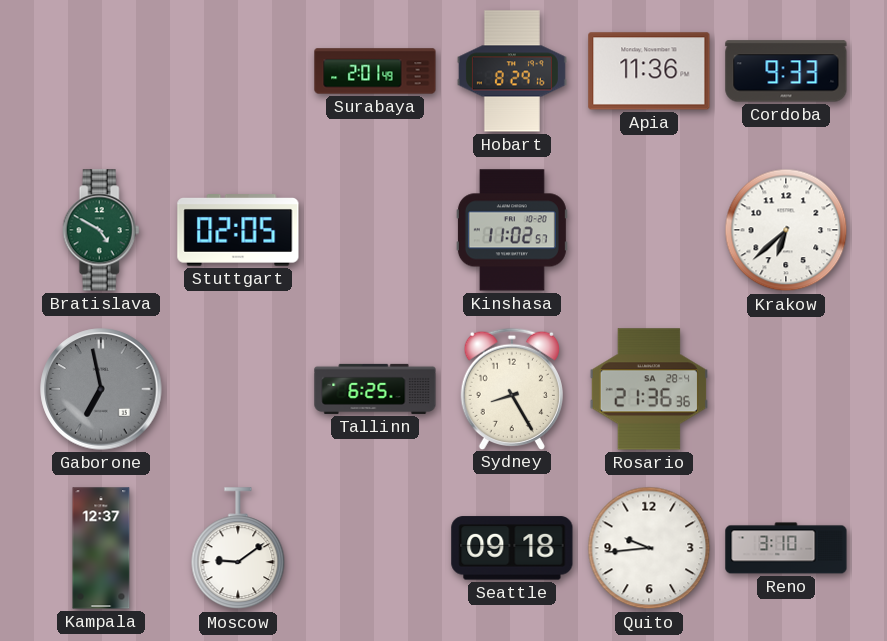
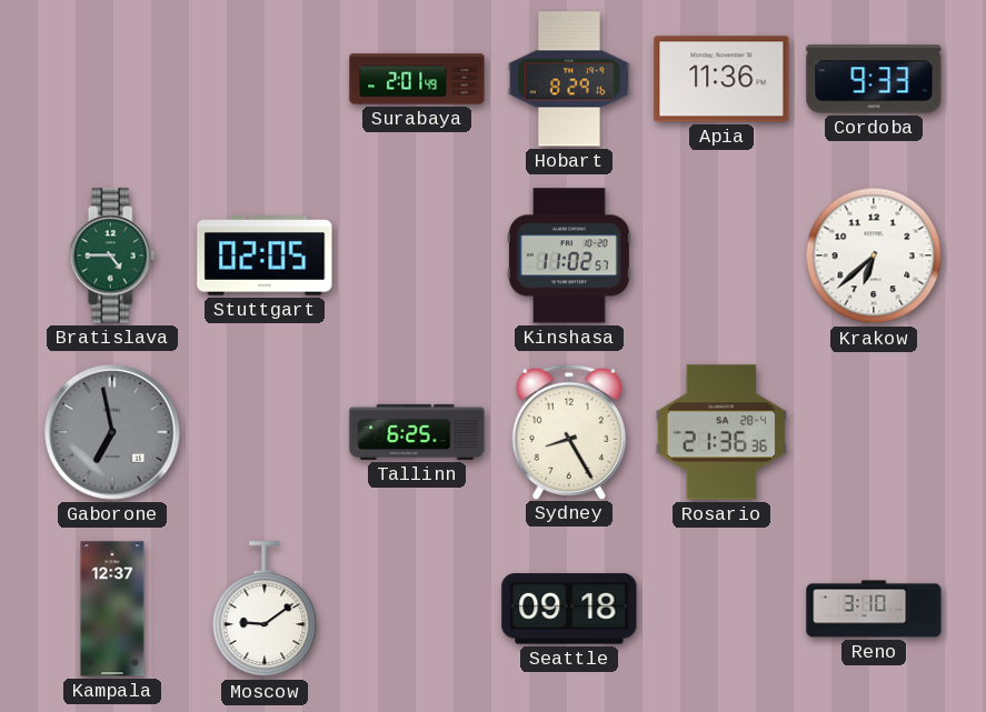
Bratislava: 4:50 -> 4:45
Quito: 9:44 -> none
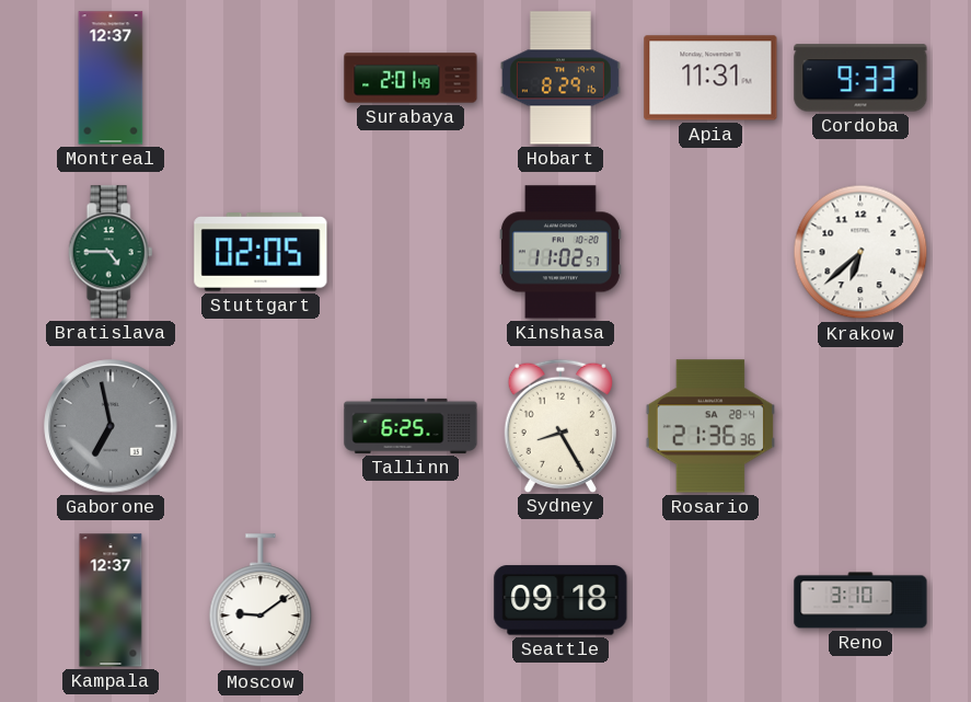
Montreal: none -> 12:37
Apia: 11:36 -> 11:31
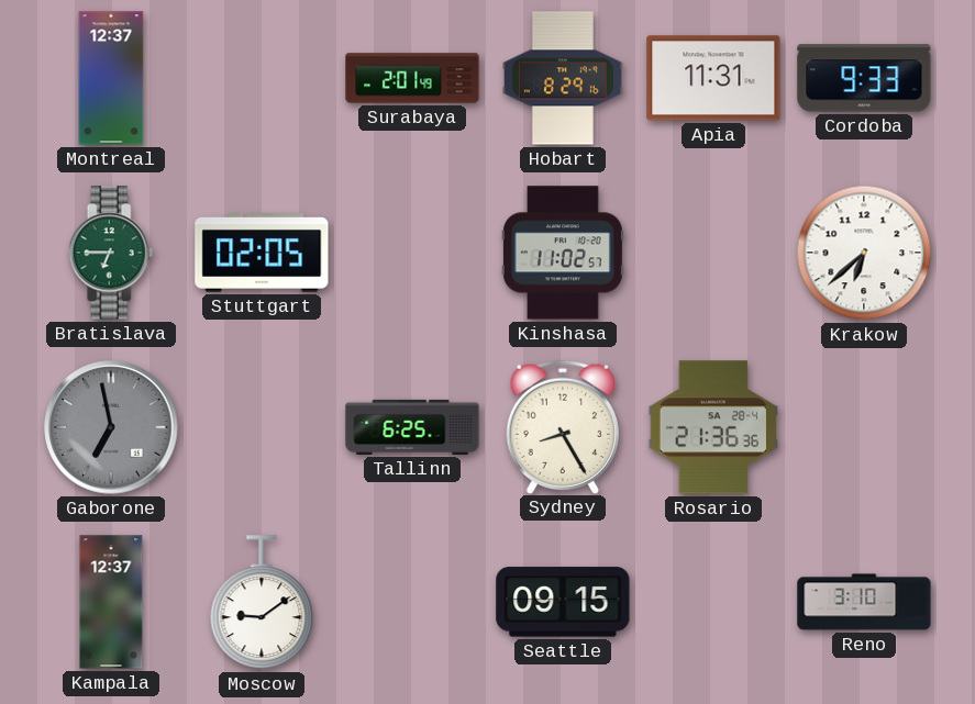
Bratislava: 4:45 -> 6:45
Seattle: 09:18 -> 09:15
